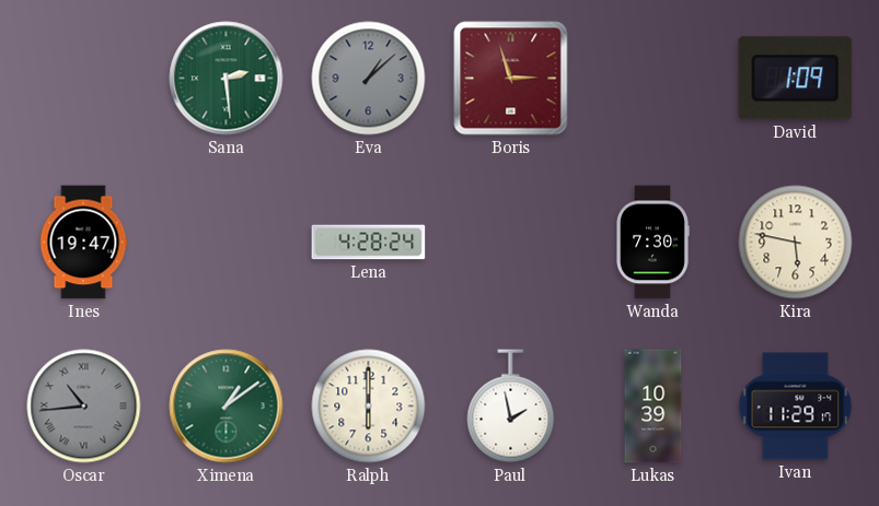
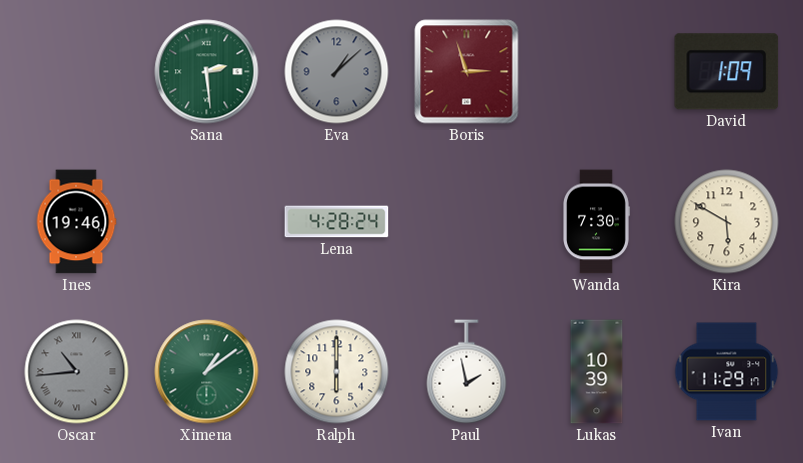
Ines: 19:47 -> 19:46
Kira: 5:47 -> 5:50
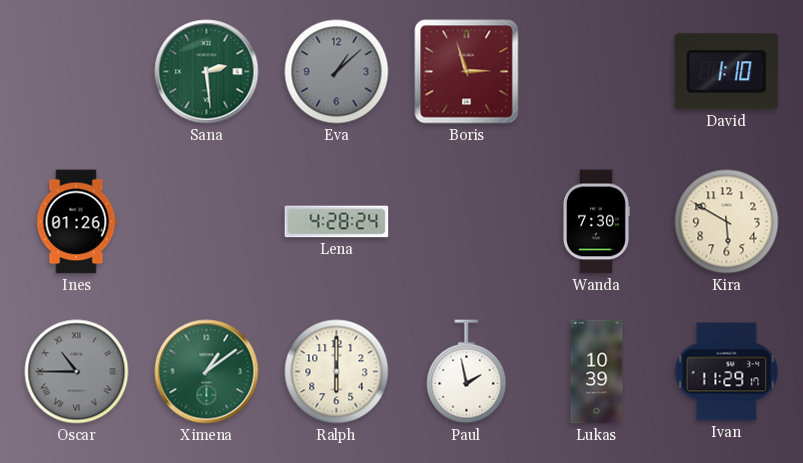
David: 1:09 -> 1:10
Ines: 19:46 -> 01:26
Oscar: 10:44 -> 10:45
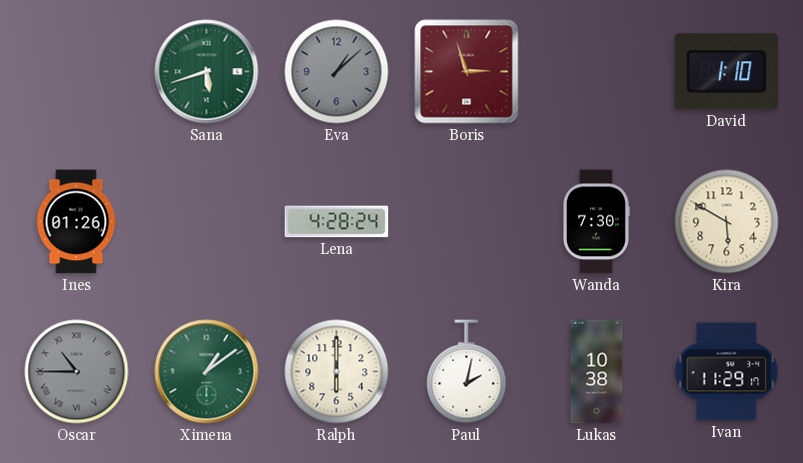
Sana: 2:29 -> 5:42
Paul: 1:58 -> 2:02
Lukas: 10:39 -> 10:38
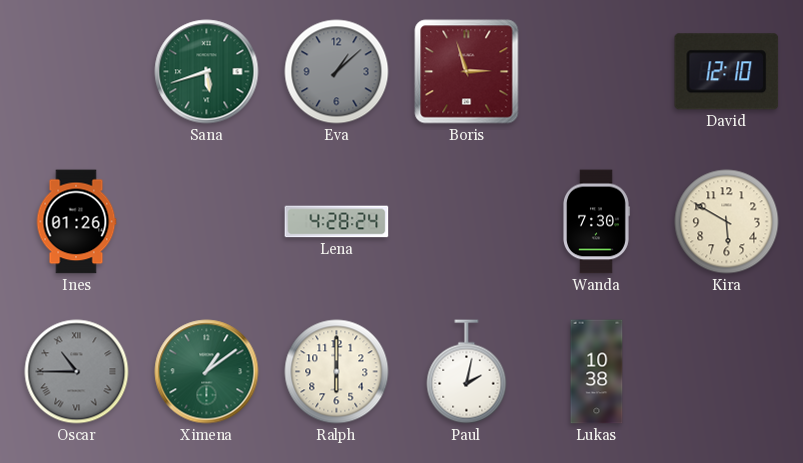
David: 1:10 -> 12:10
Ivan: 11:29 -> none
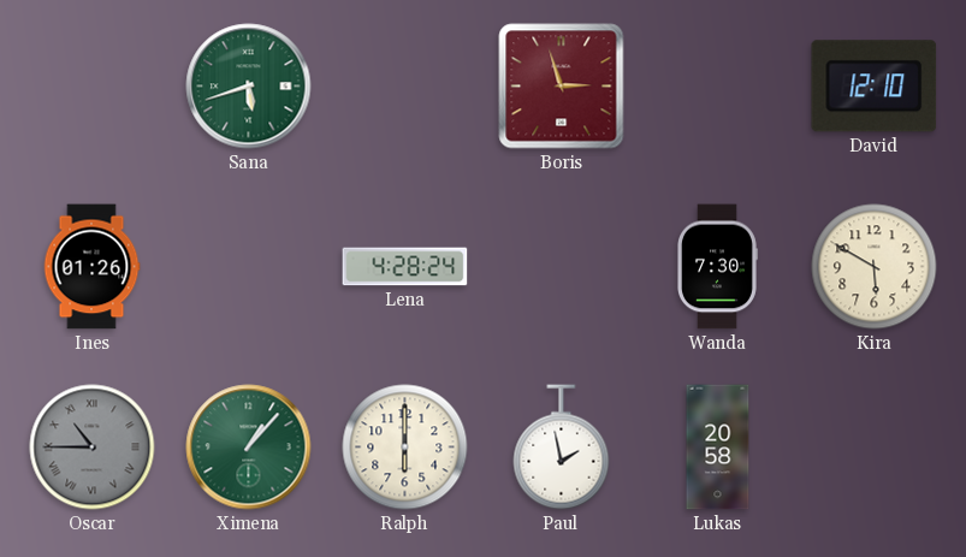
Eva: 1:08 -> none
Ximena: 1:09 -> 1:07
Paul: 2:02 -> 1:58
Lukas: 10:38 -> 20:58
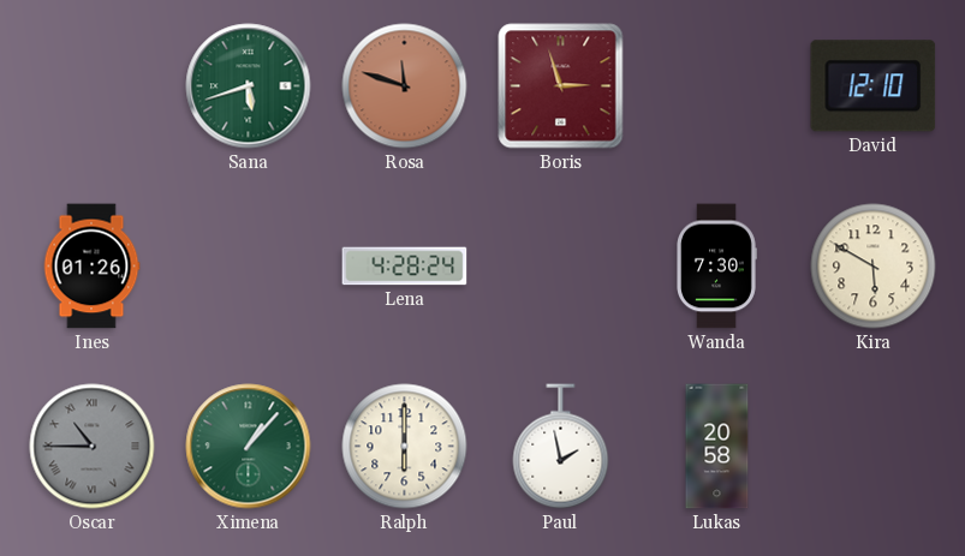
Rosa: none -> 11:48
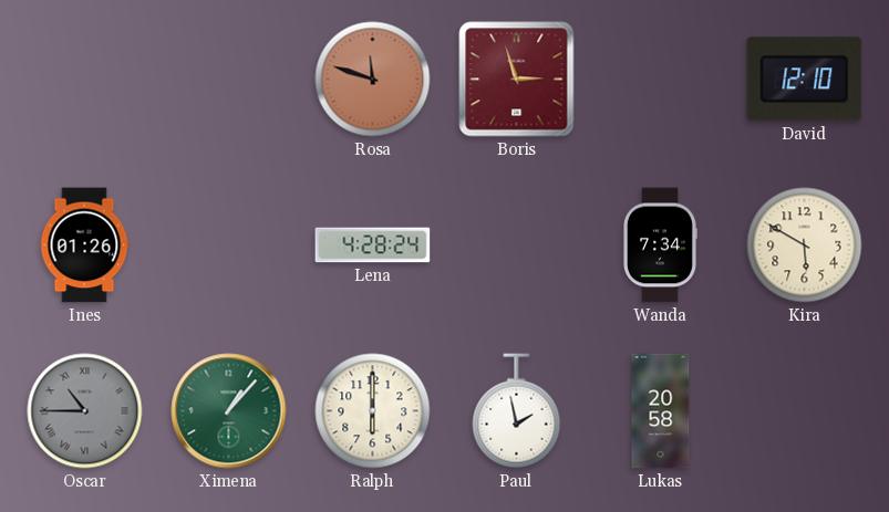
Sana: 5:42 -> none
Wanda: 7:30 -> 7:34
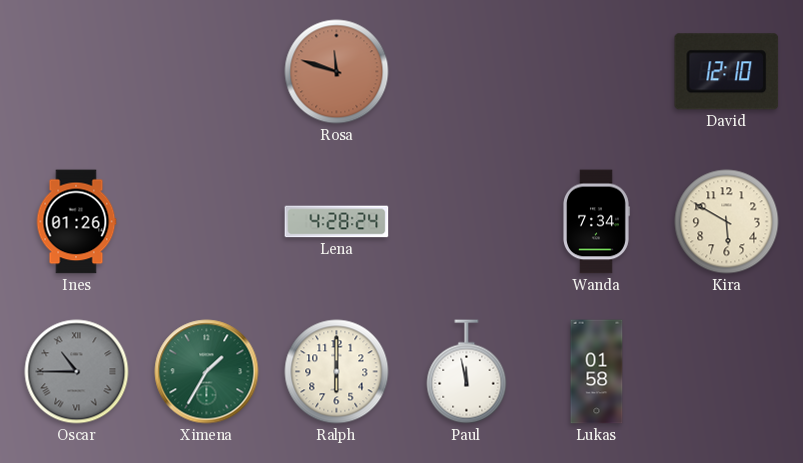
Boris: 2:57 -> none
Ximena: 1:07 -> 1:35
Paul: 1:58 -> 11:58
Lukas: 20:58 -> 01:58
